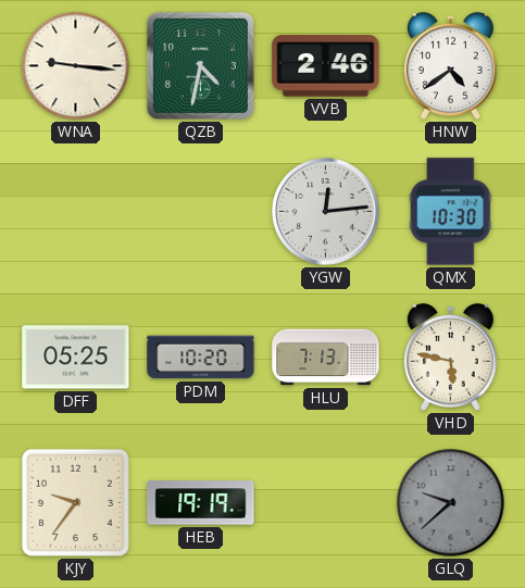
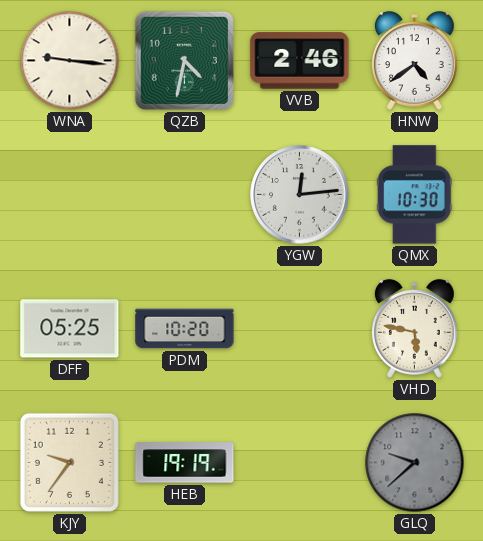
HLU: 7:13 -> none
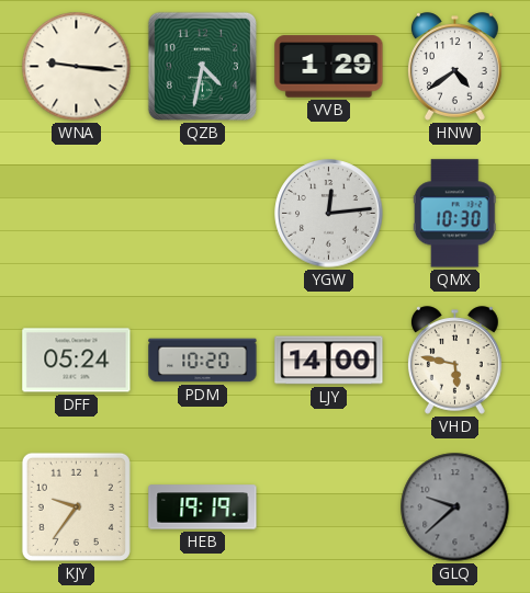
VVB: 2:46 -> 1:29
DFF: 05:25 -> 05:24
LJY: none -> 14:00
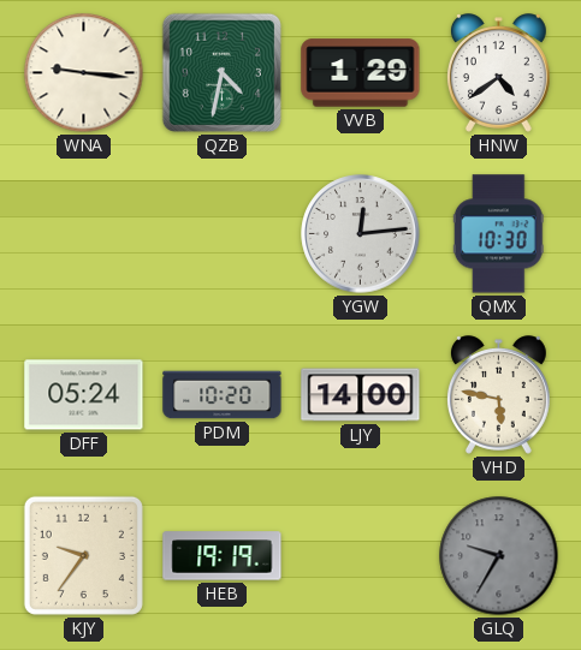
GLQ: 9:38 -> 9:35
